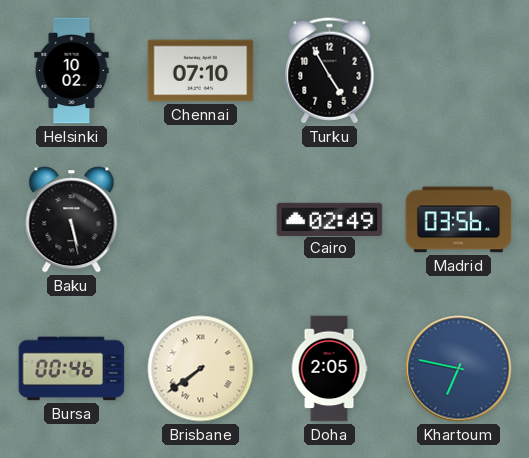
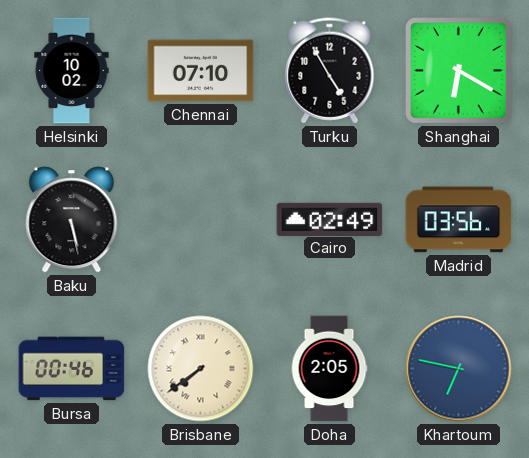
Shanghai: none -> 6:20
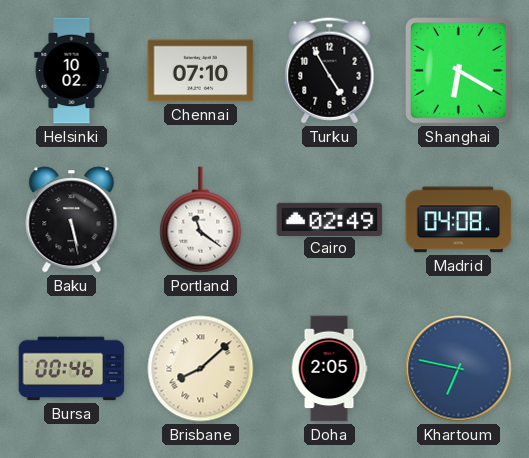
Portland: none -> 11:21
Madrid: 03:56 -> 04:08
Brisbane: 7:39 -> 8:08
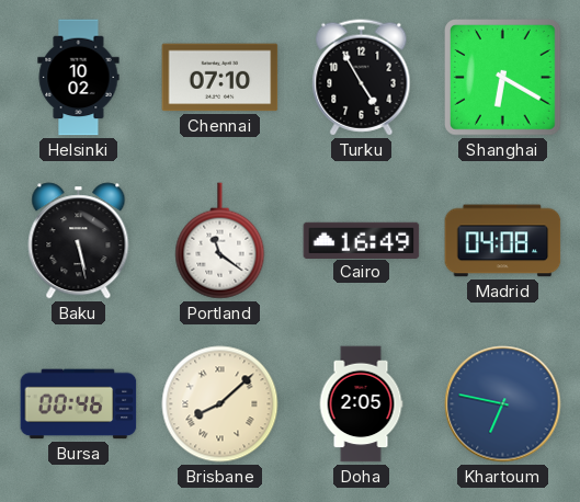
Cairo: 02:49 -> 16:49
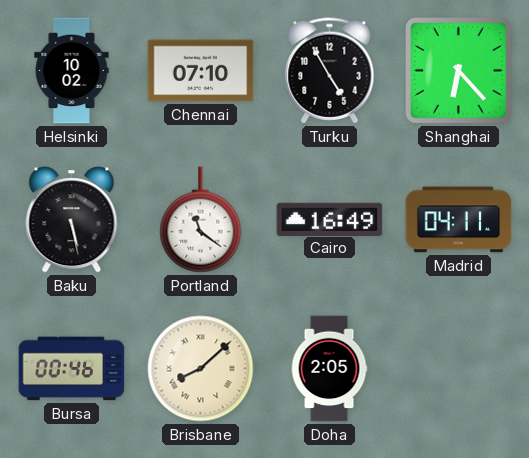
Shanghai: 6:20 -> 6:23
Madrid: 04:08 -> 04:11
Khartoum: 6:47 -> none
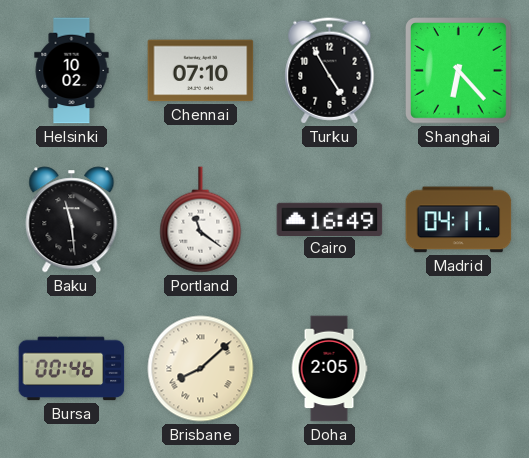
Baku: 5:28 -> 11:29
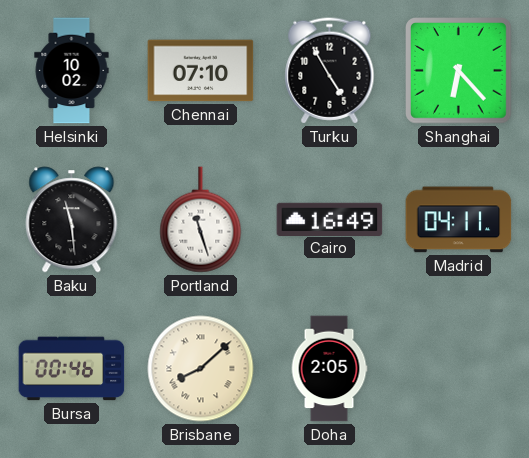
Portland: 11:21 -> 11:27
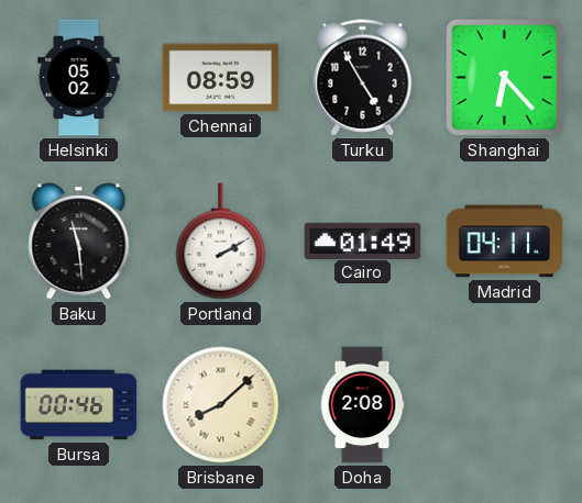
Helsinki: 10:02 -> 05:02
Chennai: 07:10 -> 08:59
Portland: 11:27 -> 2:10
Cairo: 16:49 -> 01:49
Doha: 2:05 -> 2:08
